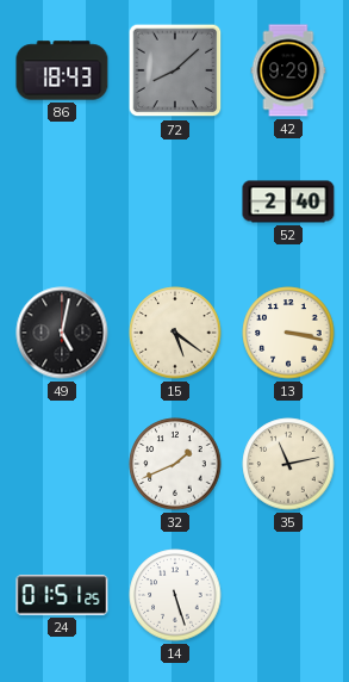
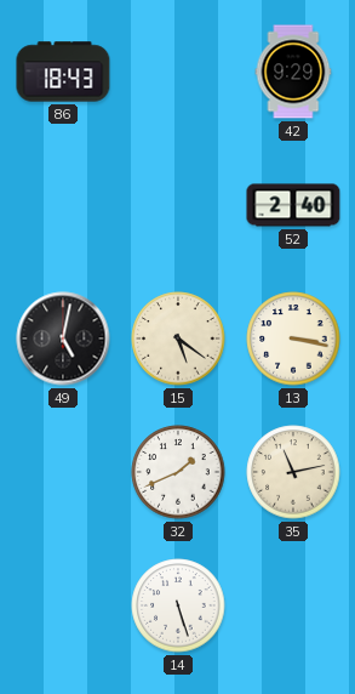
72: 8:08 -> none
24: 01:51 -> none
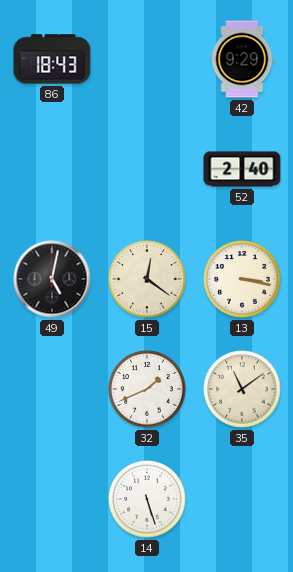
15: 5:21 -> 12:21
35: 11:13 -> 11:09
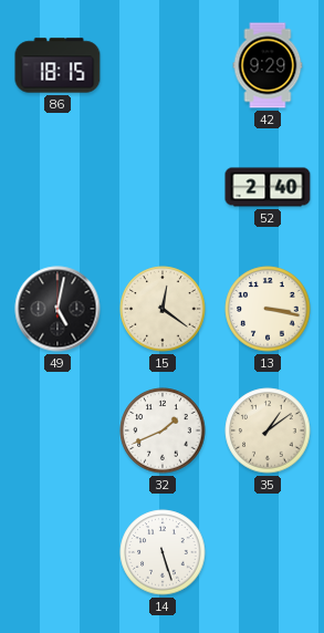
86: 18:43 -> 18:15
35: 11:09 -> 1:09
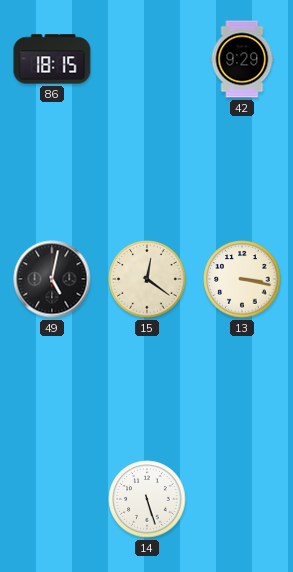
52: 2:40 -> none
32: 1:41 -> none
35: 1:09 -> none
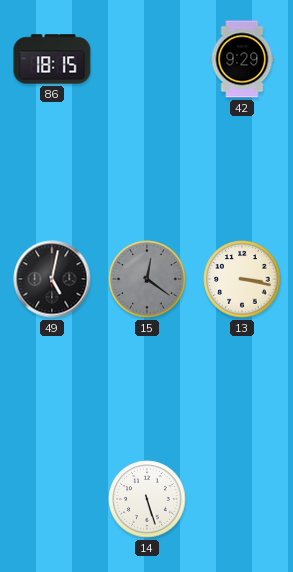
15 dial: cream -> grey
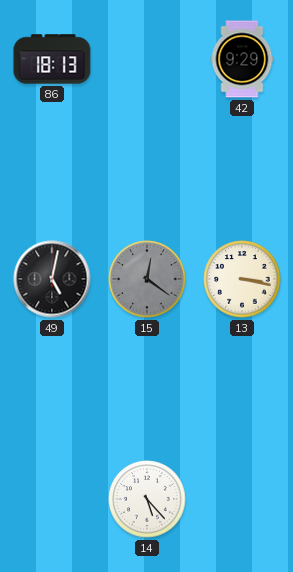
86: 18:15 -> 18:13
14: 5:27 -> 5:23
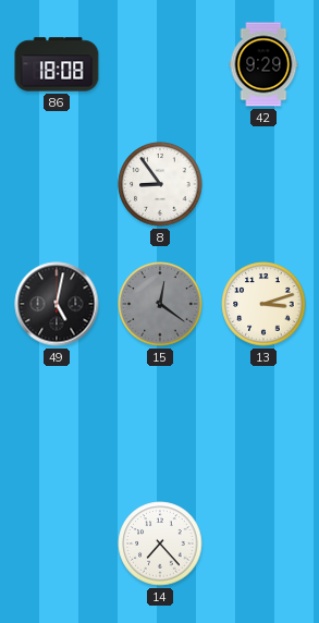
86: 18:13 -> 18:08
8: none -> 8:54
13: 3:17 -> 3:12
14: 5:23 -> 7:23
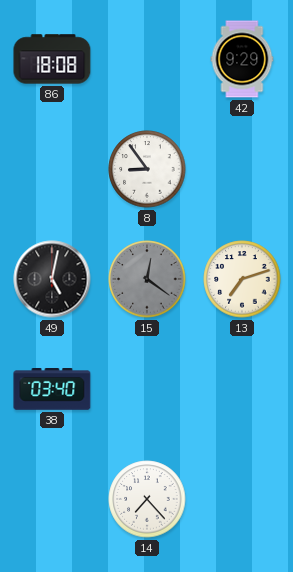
13: 3:12 -> 7:12
38: none -> 03:40
